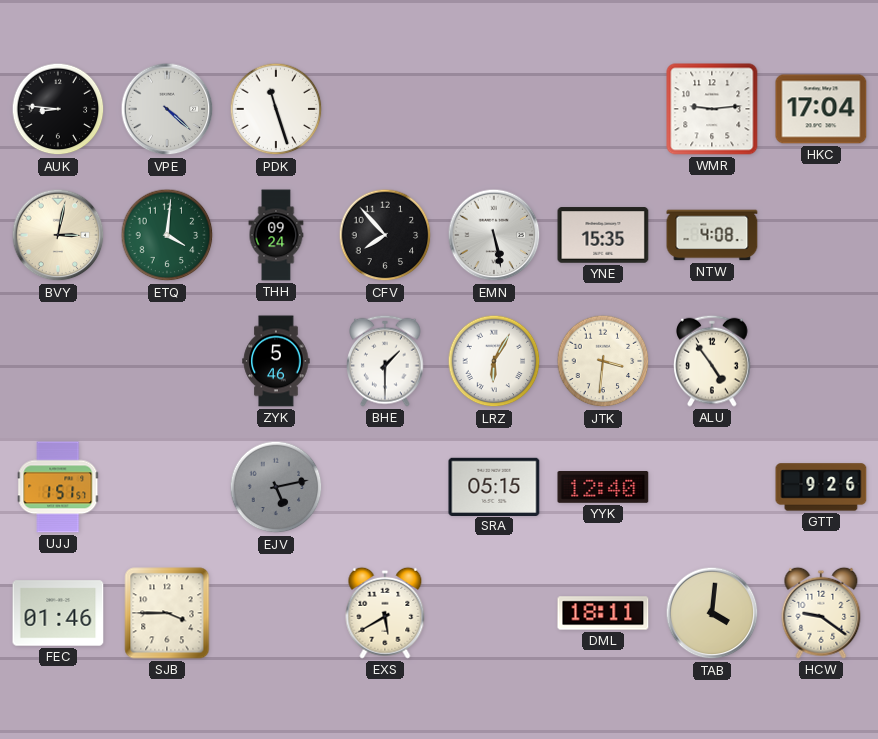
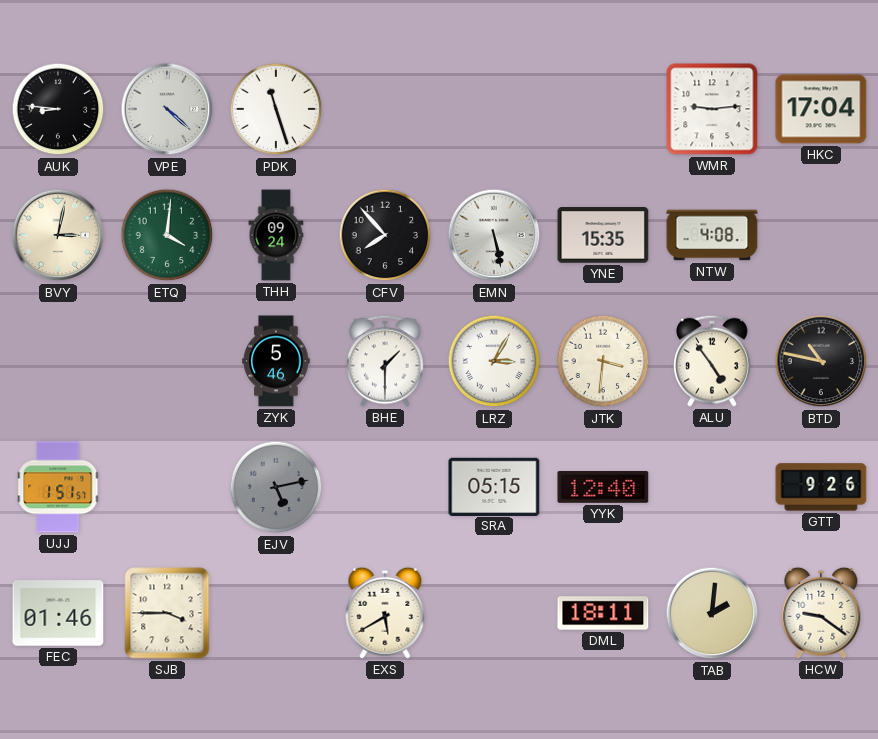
LRZ: 6:05 -> 3:05
BTD: none -> 10:47
TAB: 4:01 -> 2:01
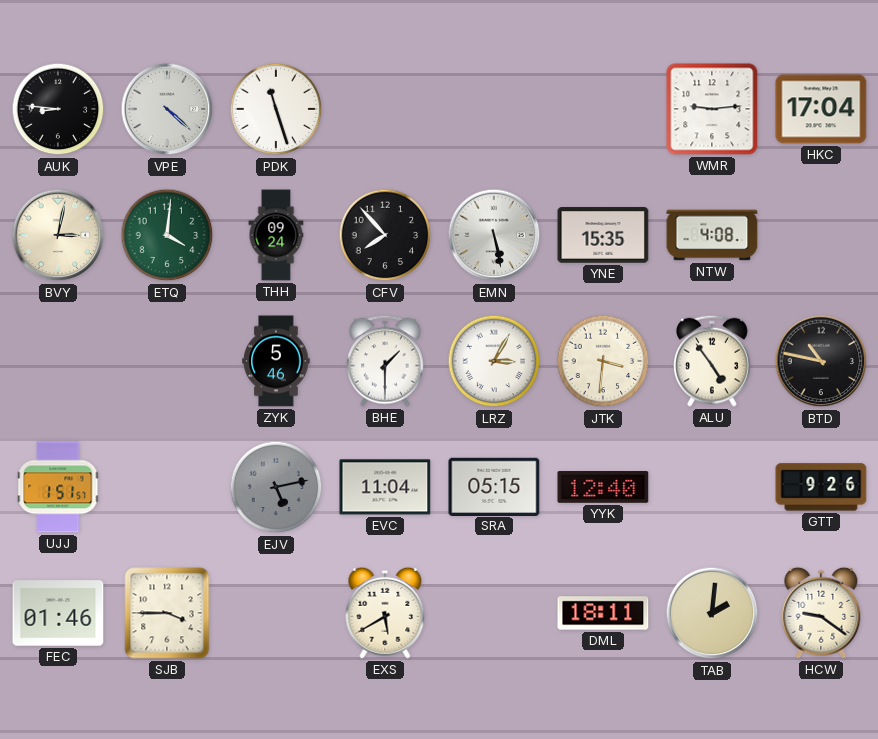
EVC: none -> 11:04
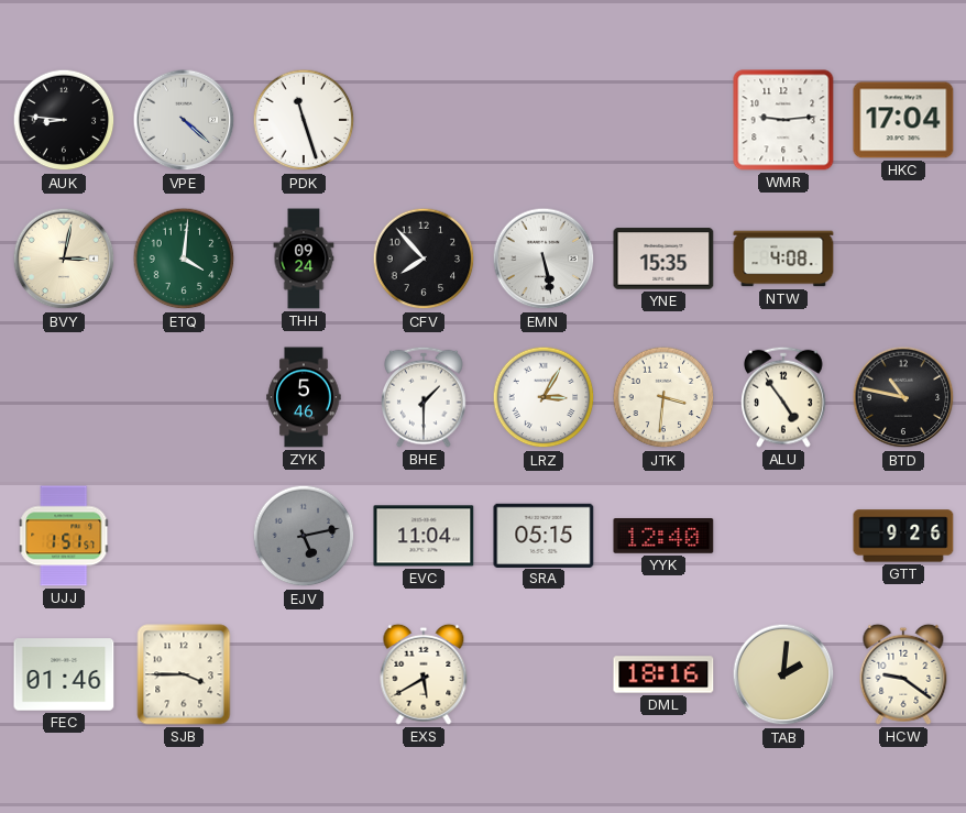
DML: 18:11 -> 18:16
